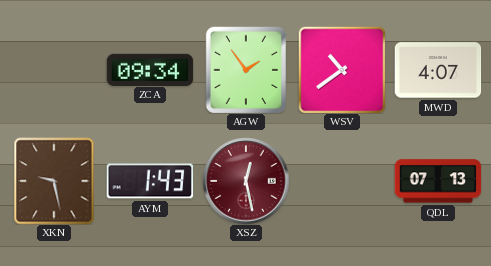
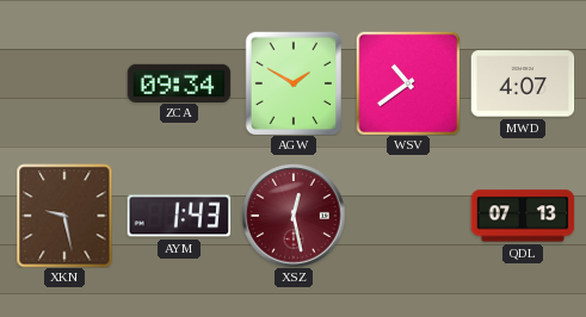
AGW: 1:54 -> 1:50
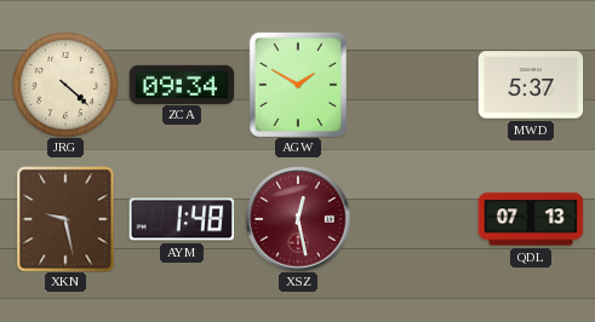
JRG: none -> 4:22
WSV: 10:39 -> none
MWD: 4:07 -> 5:37
AYM: 1:43 -> 1:48
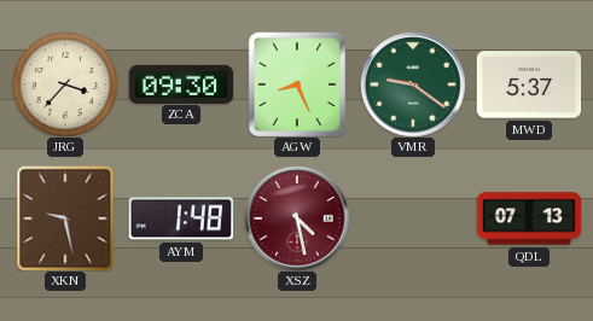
JRG: 4:22 -> 3:37
ZCA: 09:34 -> 09:30
AGW: 1:50 -> 8:26
VMR: none -> 9:21
XSZ: 12:28 -> 4:28
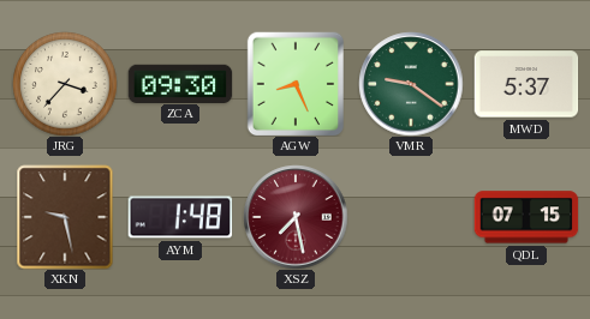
XSZ: 4:28 -> 7:28
QDL: 07:13 -> 07:15
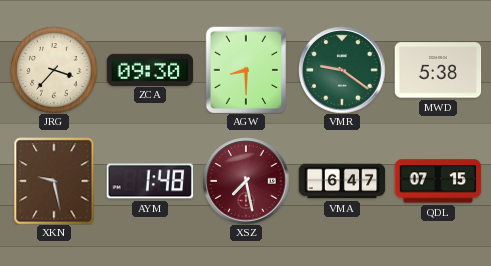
AGW: 8:26 -> 8:30
MWD: 5:37 -> 5:38
VMA: none -> 6:47
